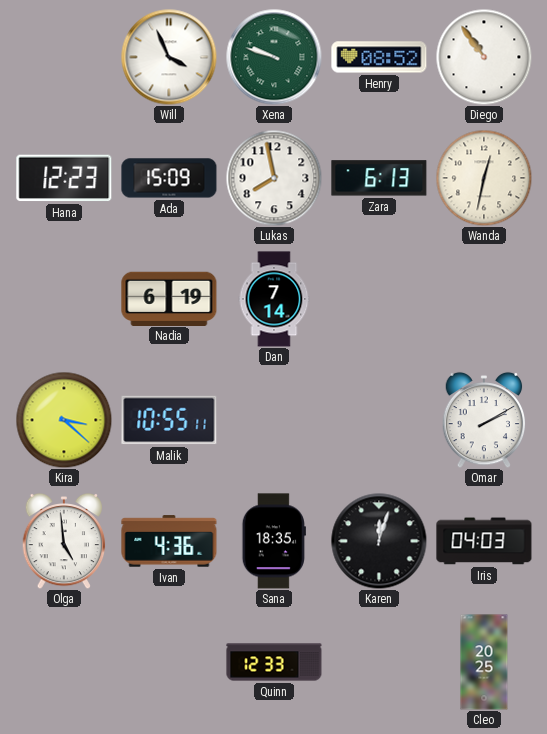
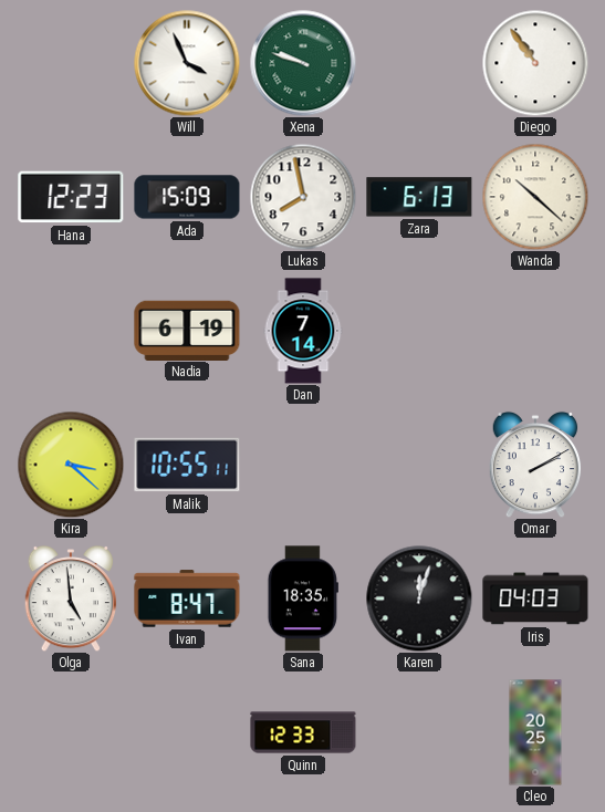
Henry: 08:52 -> none
Wanda: 12:32 -> 10:22
Ivan: 4:36 -> 8:47
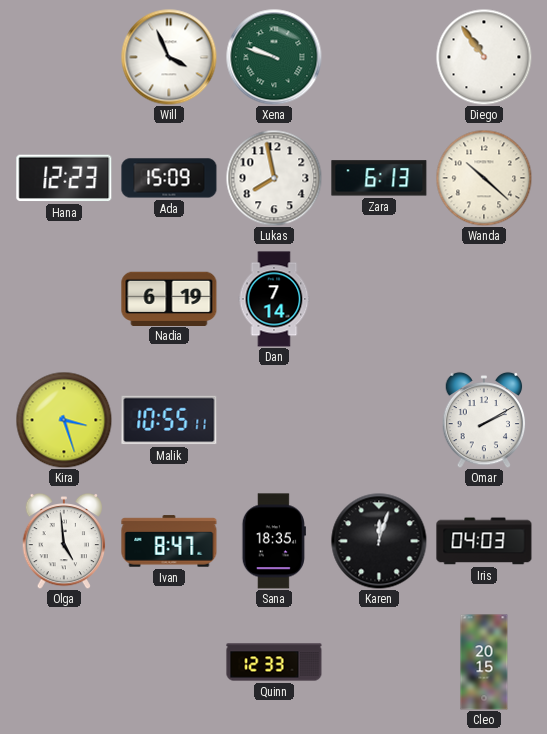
Kira: 3:22 -> 3:27
Cleo: 20:25 -> 20:15
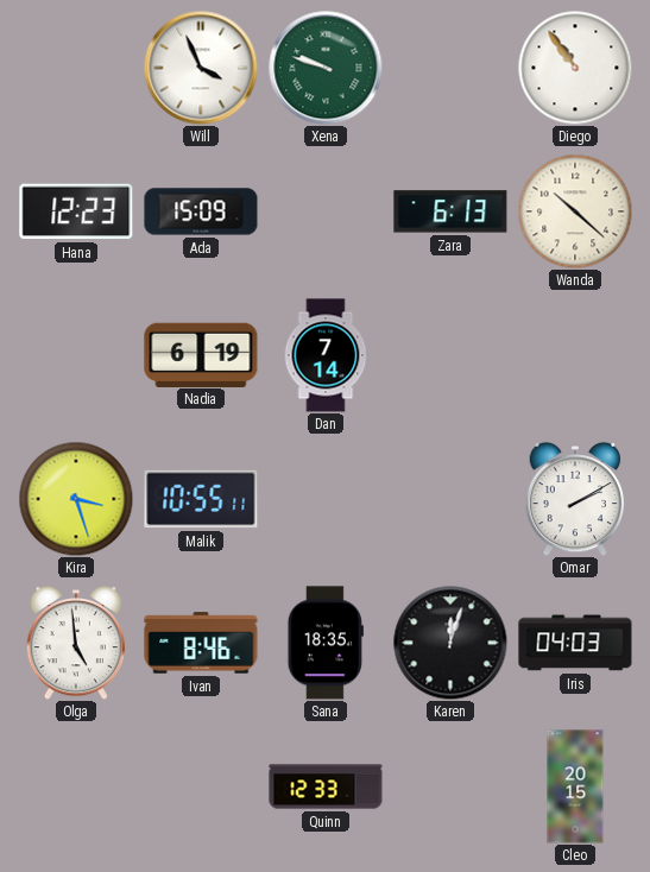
Lukas: 7:58 -> none
Ivan: 8:47 -> 8:46
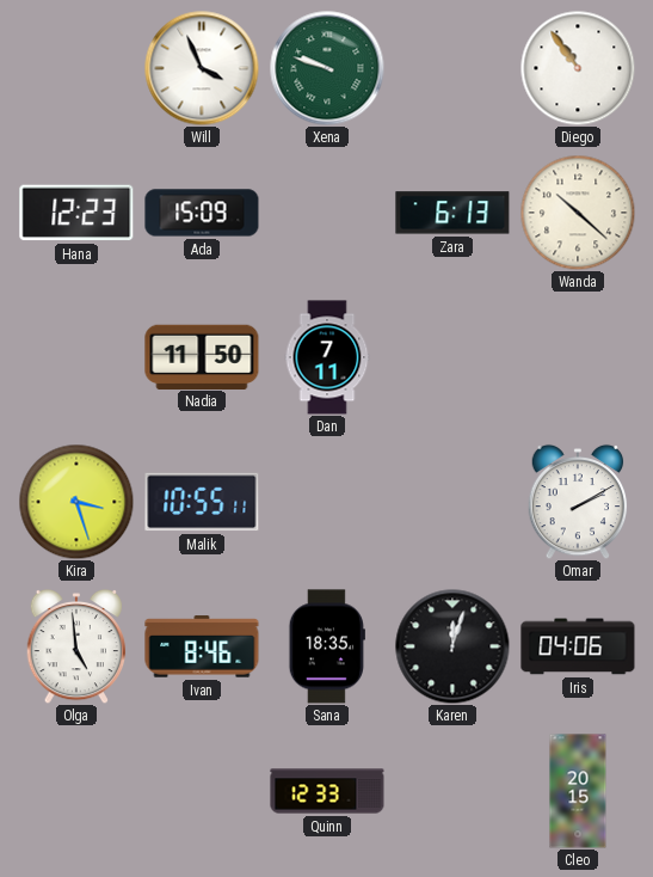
Nadia: 6:19 -> 11:50
Dan: 7:14 -> 7:11
Iris: 04:03 -> 04:06
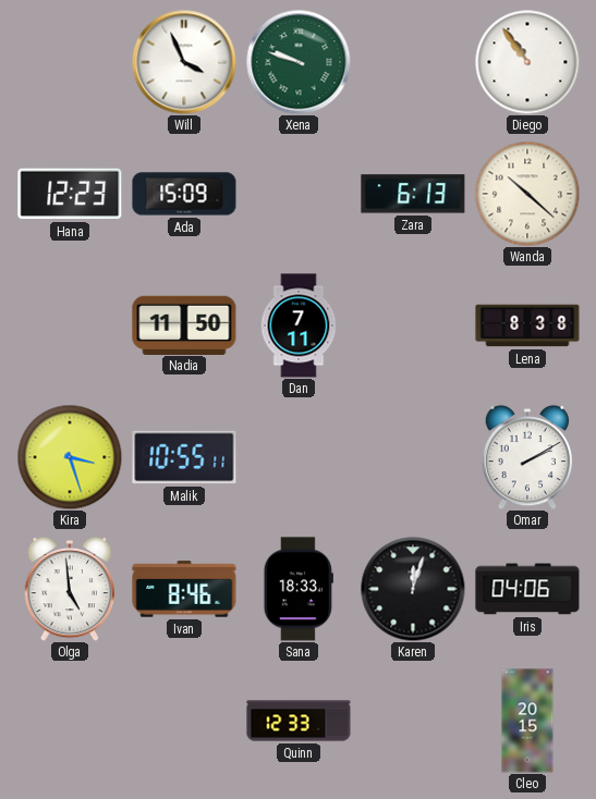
Lena: none -> 8:38
Sana: 18:35 -> 18:33
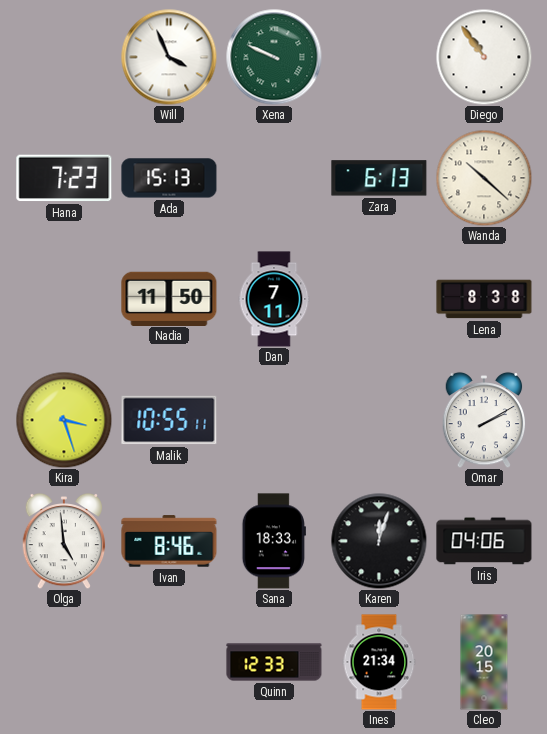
Xena: 9:48 -> 9:49
Hana: 12:23 -> 7:23
Ada: 15:09 -> 15:13
Ines: none -> 21:34
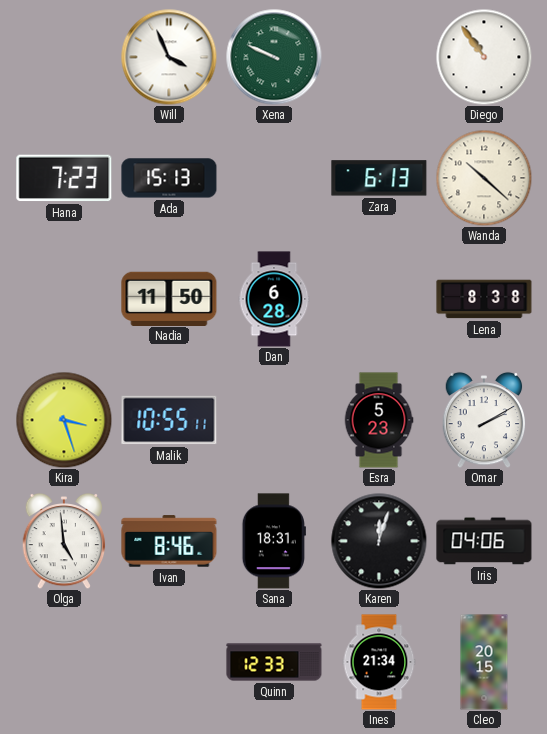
Dan: 7:11 -> 6:28
Esra: none -> 5:23
Sana: 18:33 -> 18:31
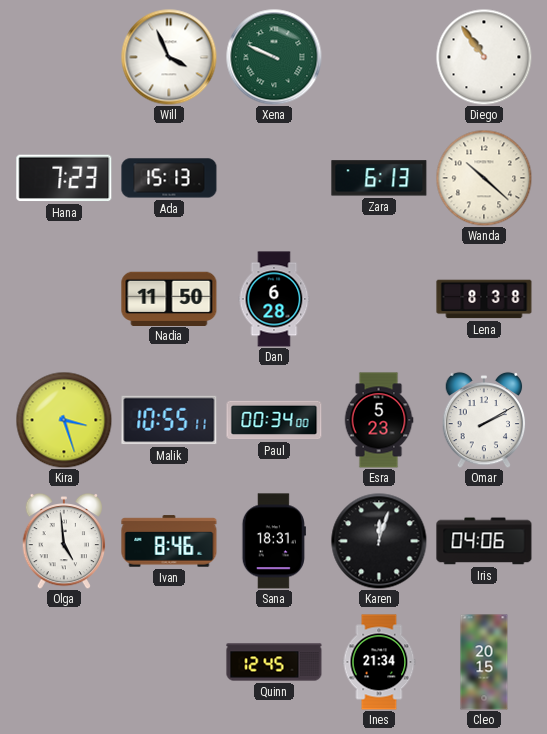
Paul: none -> 00:34
Quinn: 12:33 -> 12:45
